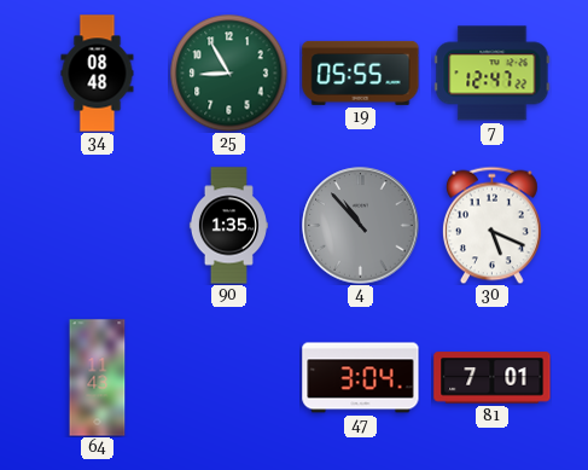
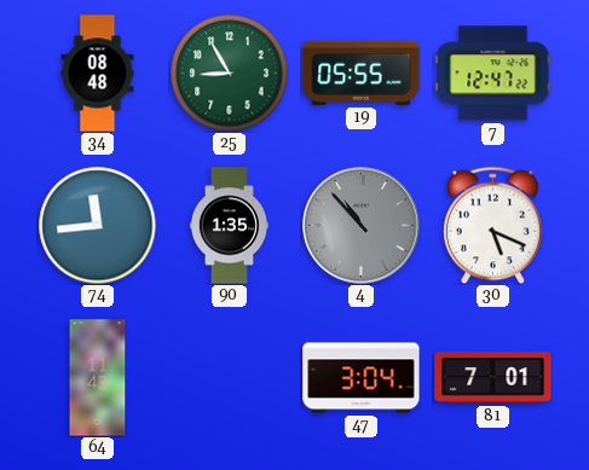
74: none -> 11:44
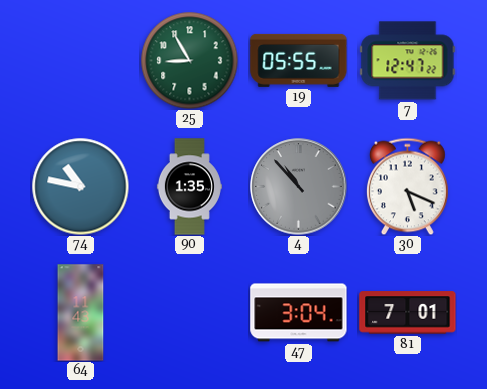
34: 08:48 -> none
74: 11:44 -> 10:47
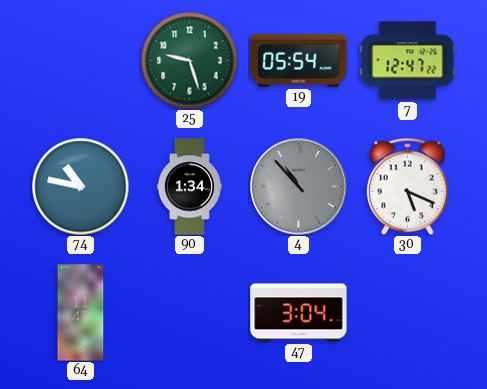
25: 8:55 -> 9:27
19: 05:55 -> 05:54
90: 1:35 -> 1:34
81: 7:01 -> none
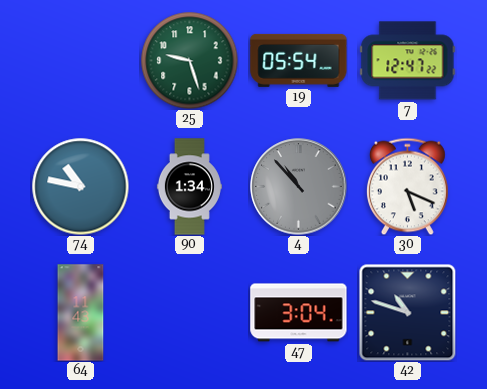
42: none -> 10:48
